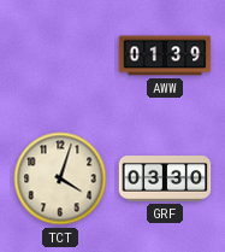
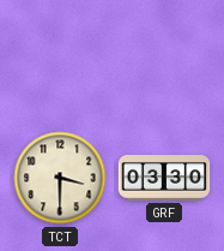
AWW: 01:39 -> none
TCT: 4:03 -> 3:30
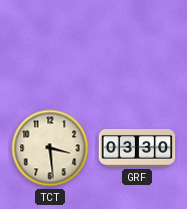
TCT: 3:30 -> 3:29
